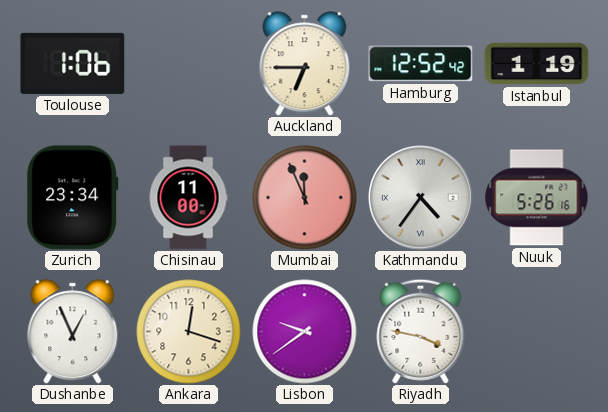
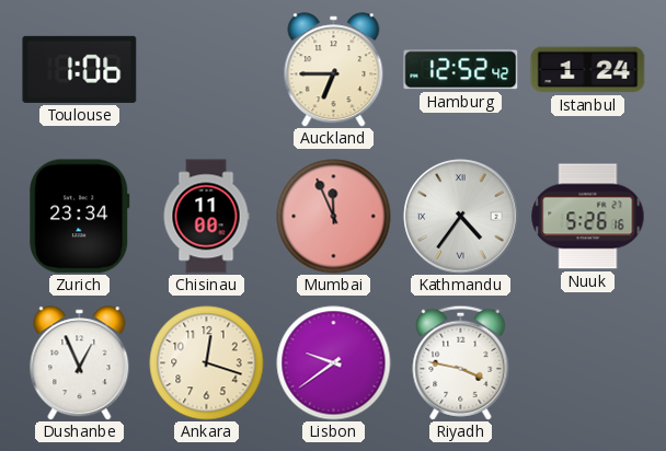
Istanbul: 1:19 -> 1:24
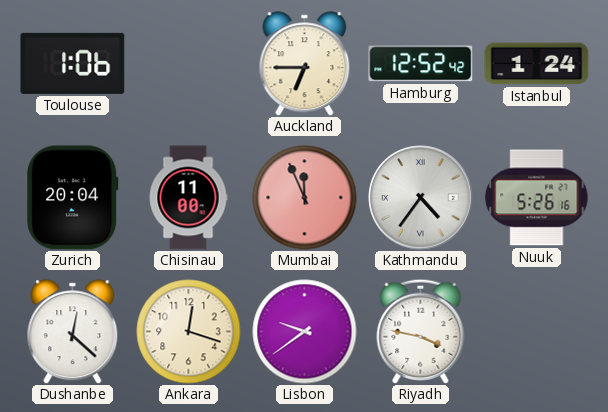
Zurich: 23:34 -> 20:04
Dushanbe: 12:56 -> 12:22
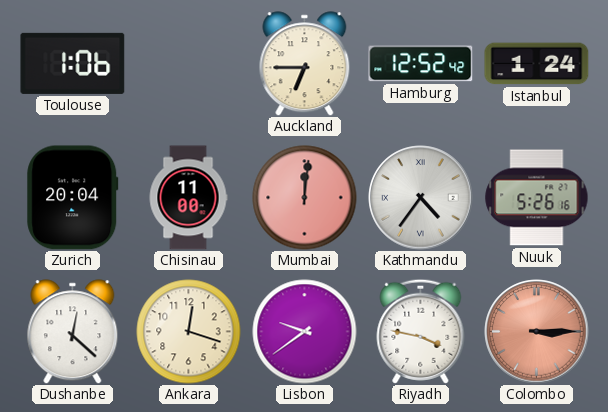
Mumbai: 11:56 -> 12:01
Colombo: none -> 3:15
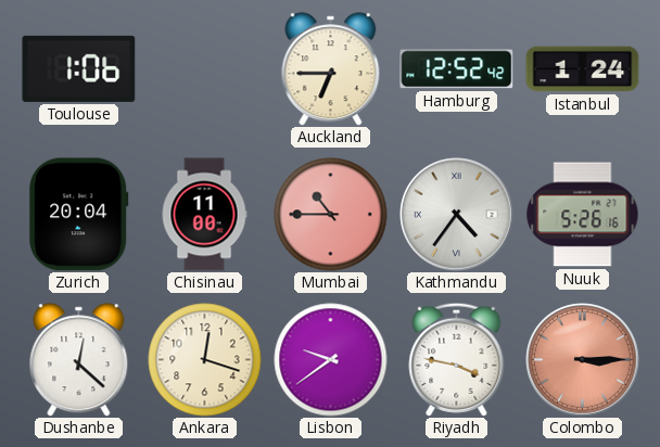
Mumbai: 12:01 -> 10:45
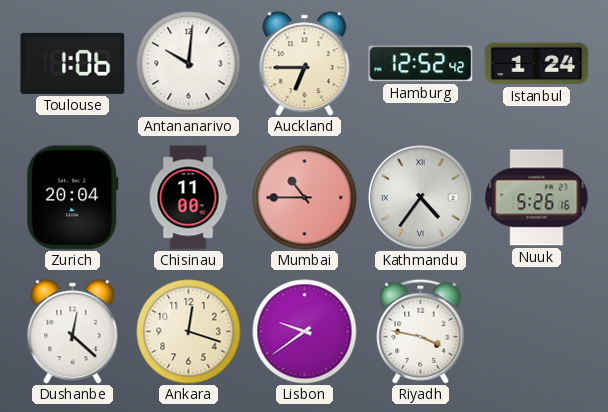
Antananarivo: none -> 10:01
Colombo: 3:15 -> none
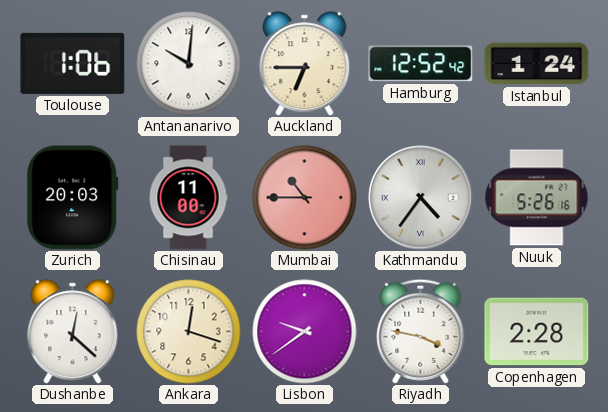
Zurich: 20:04 -> 20:03
Copenhagen: none -> 2:28
